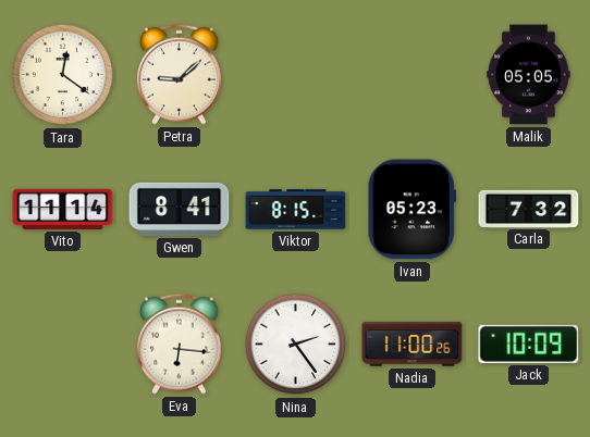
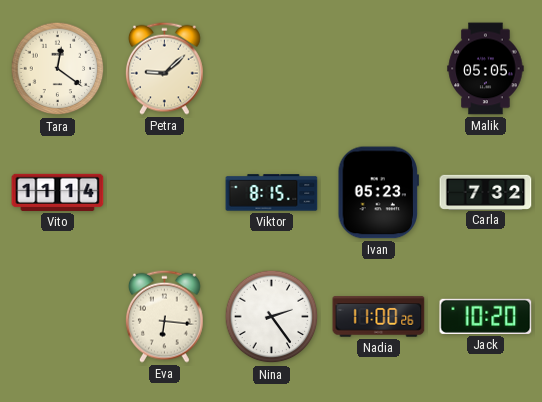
Gwen: 8:41 -> none
Jack: 10:09 -> 10:20
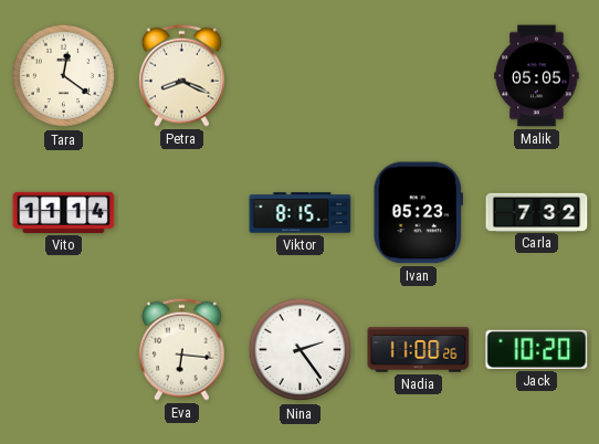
Petra: 9:08 -> 8:19
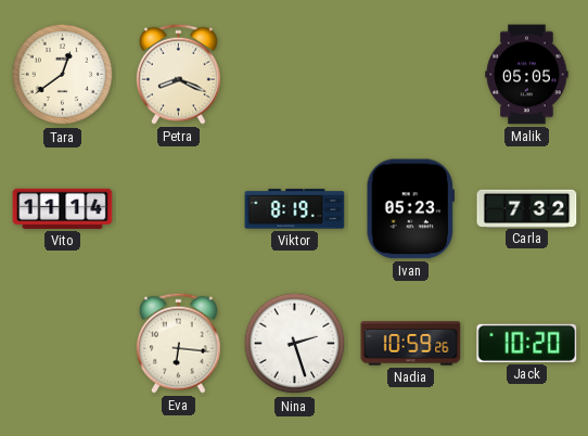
Tara: 12:21 -> 12:39
Viktor: 8:15 -> 8:19
Nina: 2:24 -> 2:27
Nadia: 11:00 -> 10:59
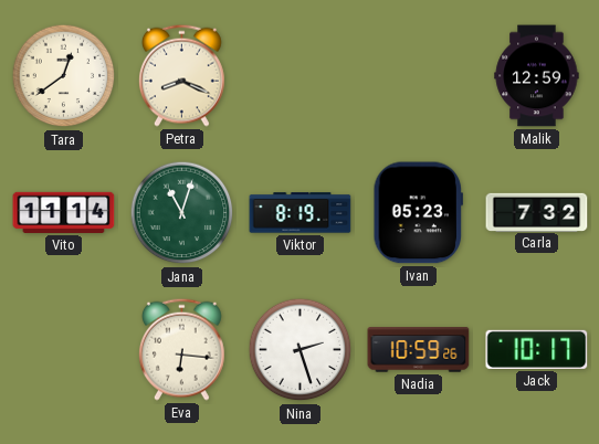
Malik: 05:05 -> 12:59
Jana: none -> 11:03
Jack: 10:20 -> 10:17
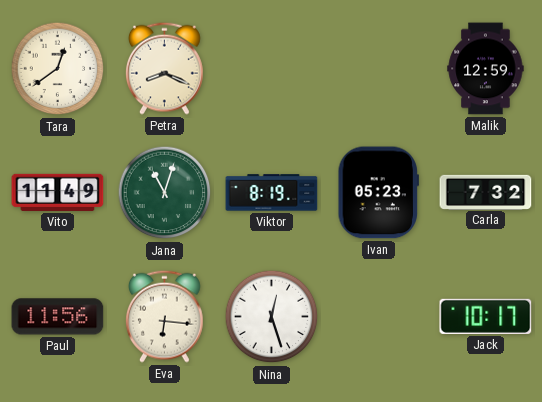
Vito: 11:14 -> 11:49
Paul: none -> 11:56
Nina: 2:27 -> 12:27
Nadia: 10:59 -> none
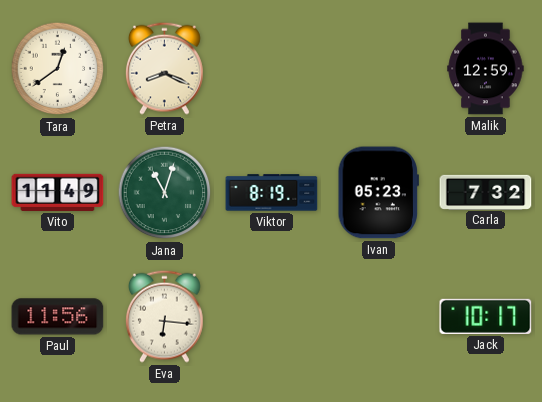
Nina: 12:27 -> none
